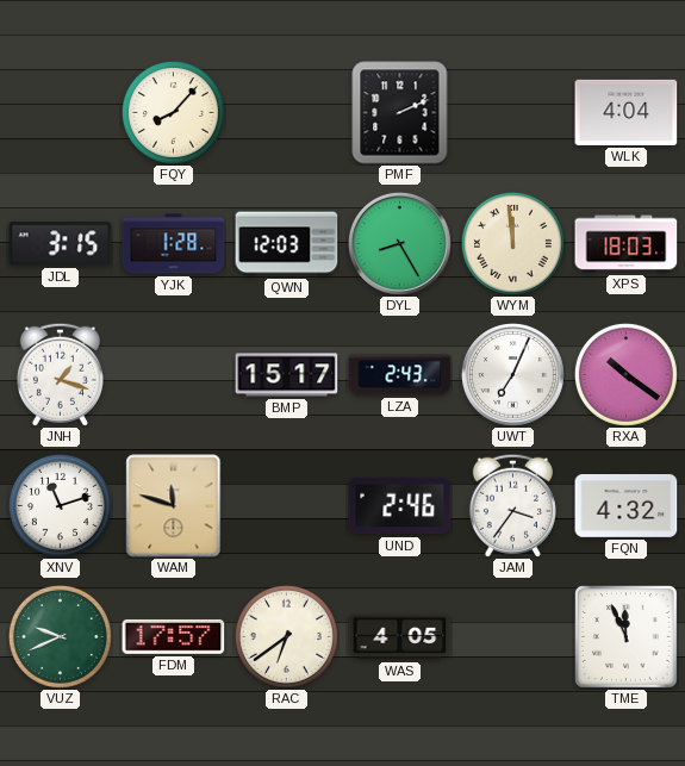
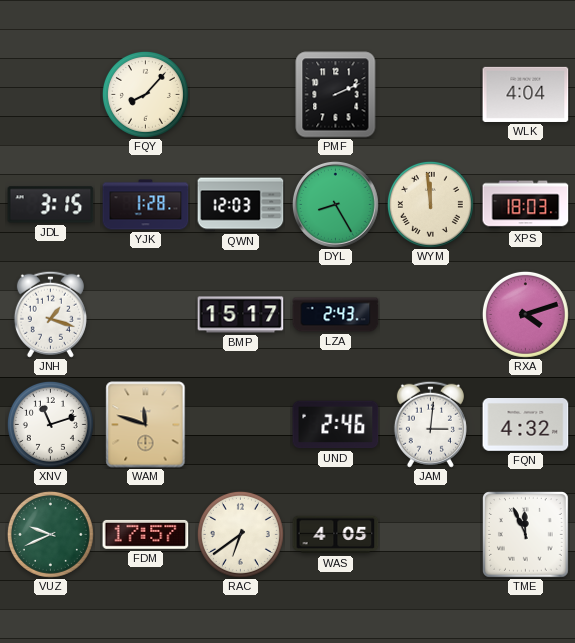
UWT: 7:04 -> none
RXA: 10:21 -> 4:12
JAM: 3:36 -> 3:01
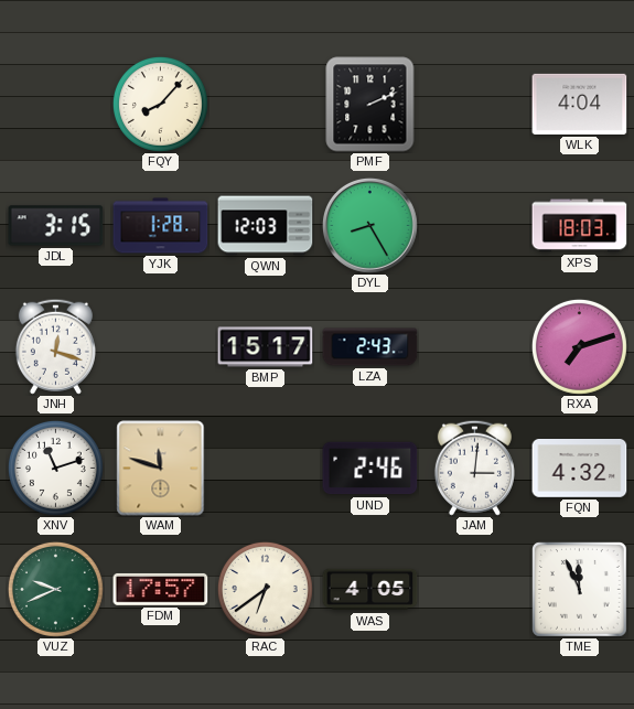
WYM: 11:59 -> none
JNH: 1:18 -> 12:18
RXA: 4:12 -> 7:12
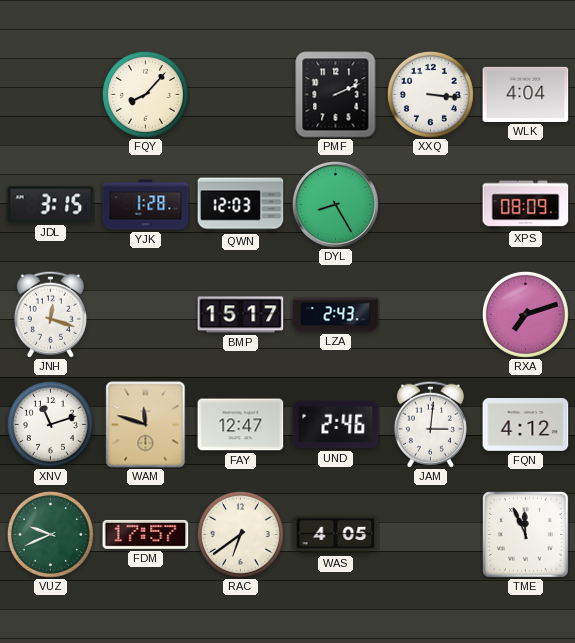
XXQ: none -> 3:16
XPS: 18:03 -> 08:09
FAY: none -> 12:47
FQN: 4:32 -> 4:12
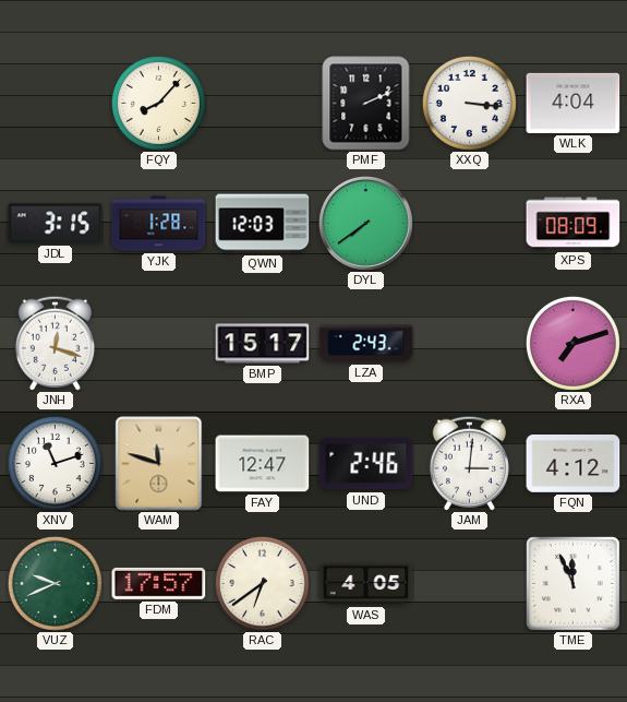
DYL: 8:25 -> 7:39
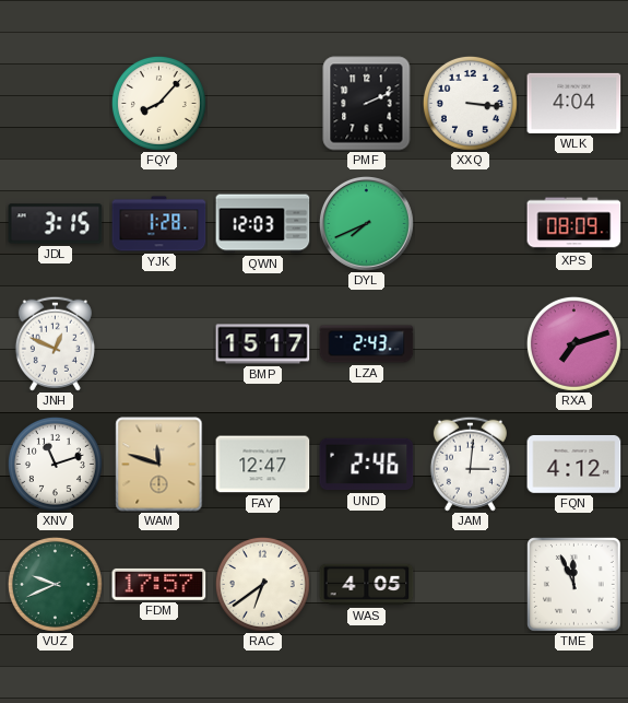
DYL: 7:39 -> 7:41
JNH: 12:18 -> 12:49
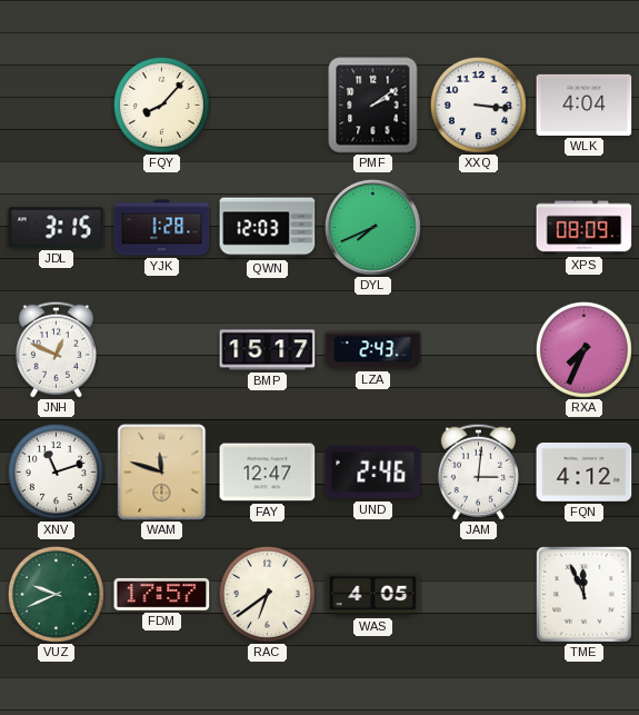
PMF: 2:11 -> 2:09
RXA: 7:12 -> 7:34
